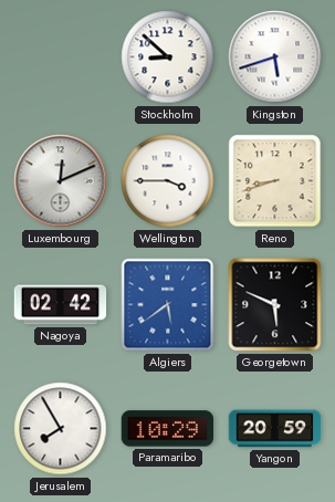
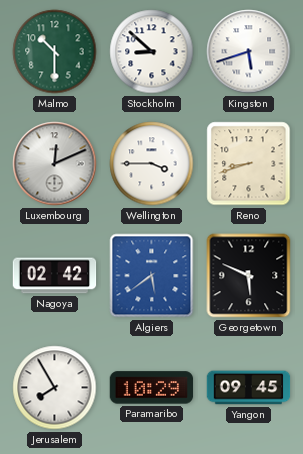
Malmo: none -> 10:30
Yangon: 20:59 -> 09:45
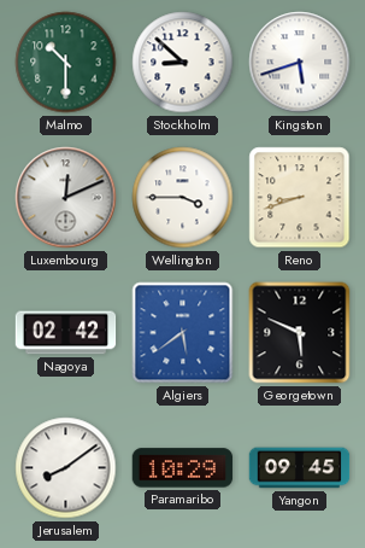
Jerusalem: 7:55 -> 8:09
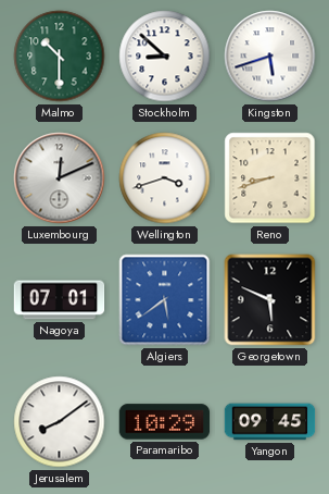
Wellington: 3:45 -> 3:42
Nagoya: 02:42 -> 07:01
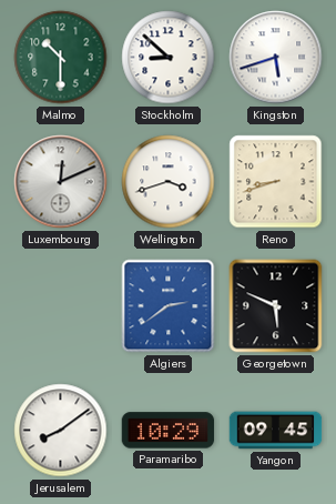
Nagoya: 07:01 -> none
Algiers: 5:39 -> 2:39
